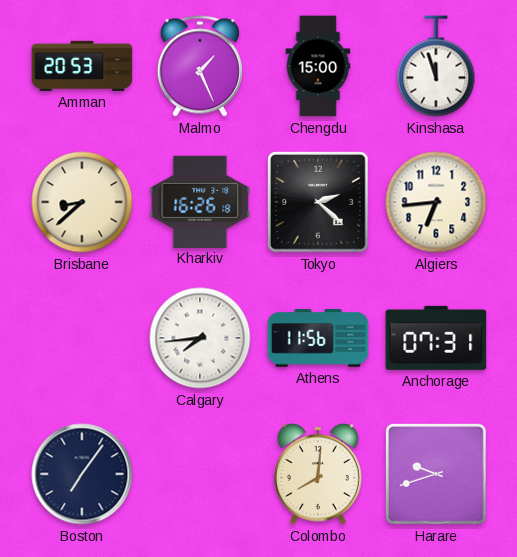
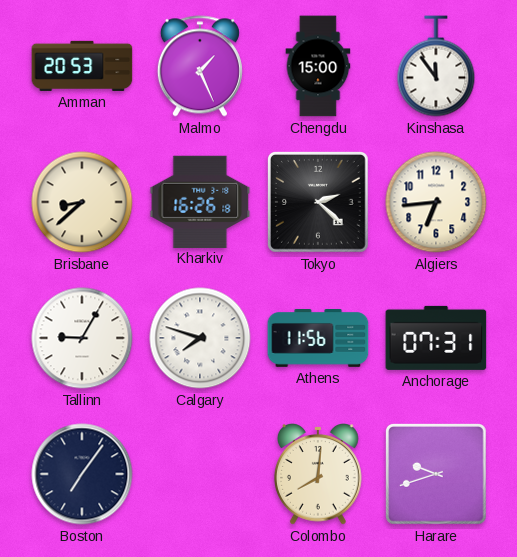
Kinshasa: 11:57 -> 11:54
Tallinn: none -> 9:05
Calgary: 7:44 -> 7:48
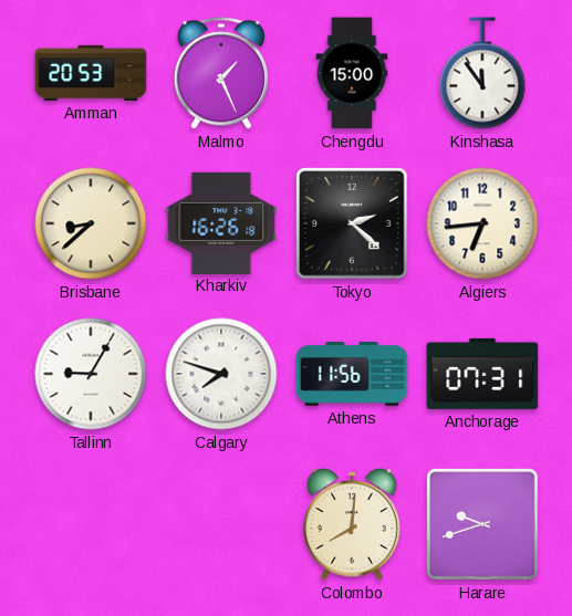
Boston: 7:06 -> none
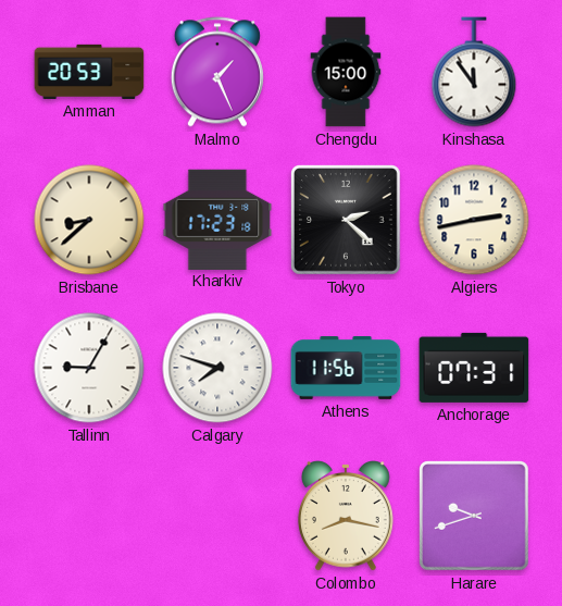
Kharkiv: 16:26 -> 17:23
Algiers: 6:44 -> 2:43
Colombo: 8:01 -> 8:17
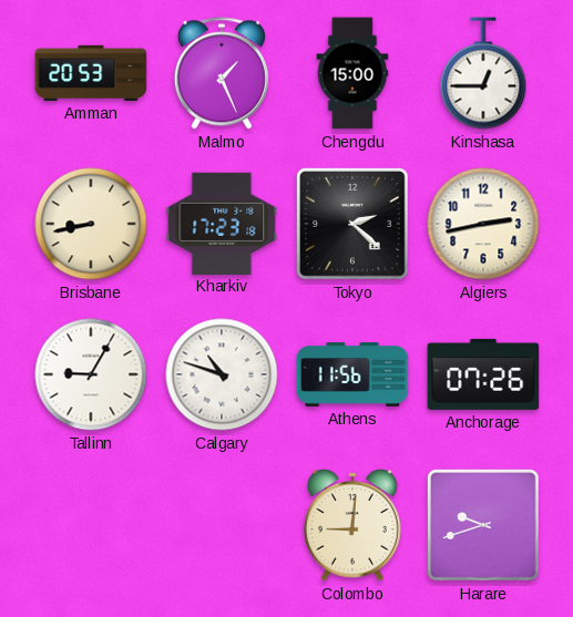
Kinshasa: 11:54 -> 12:45
Brisbane: 8:38 -> 8:43
Calgary: 7:48 -> 10:48
Anchorage: 07:31 -> 07:26
Colombo: 8:17 -> 9:01
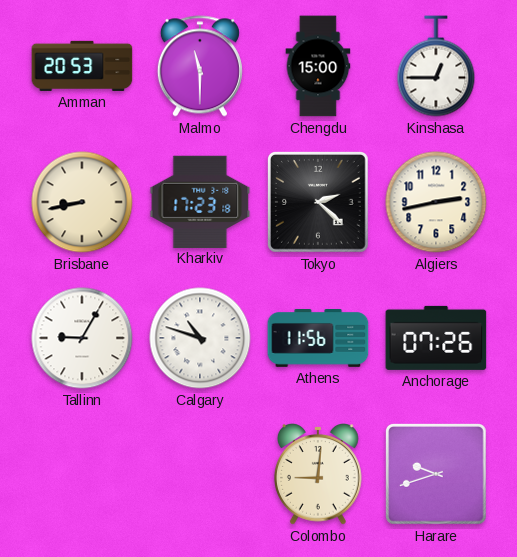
Malmo: 1:26 -> 11:30
